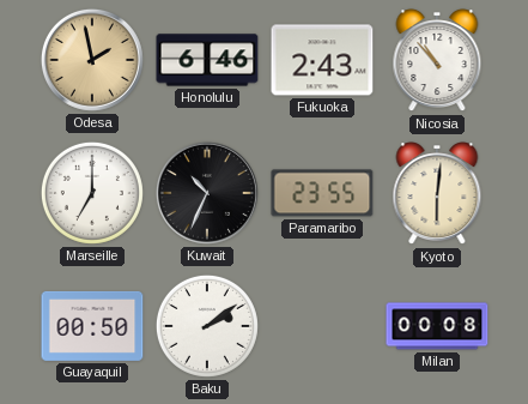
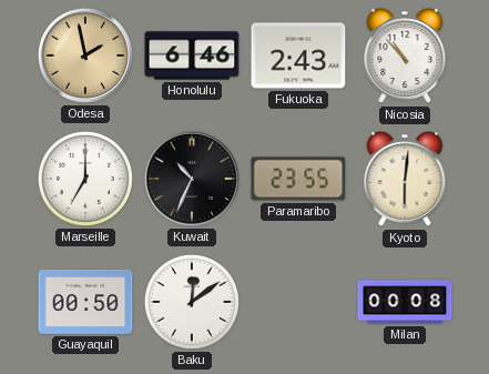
Baku: 2:09 -> 12:09
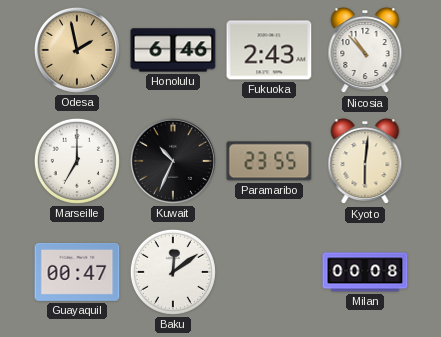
Guayaquil: 00:50 -> 00:47
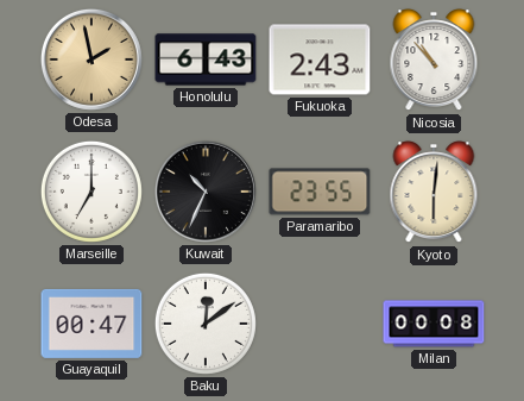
Honolulu: 6:46 -> 6:43
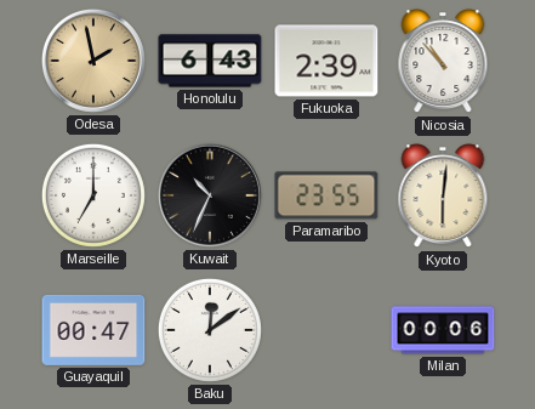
Fukuoka: 2:43 -> 2:39
Milan: 00:08 -> 00:06
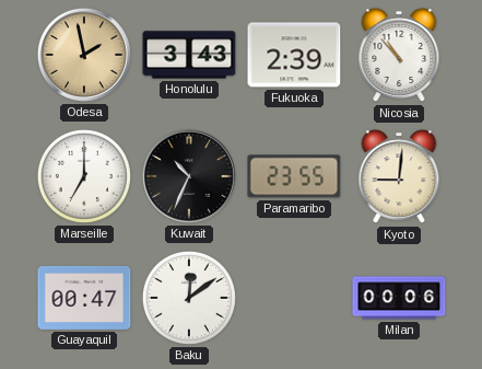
Honolulu: 6:43 -> 3:43
Kyoto: 6:01 -> 9:01
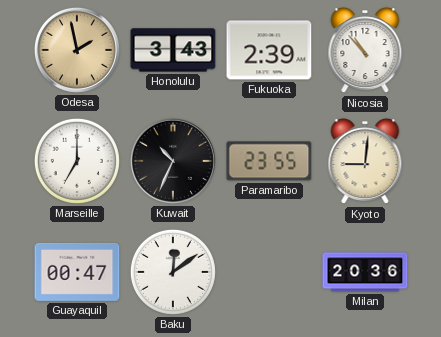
Milan: 00:06 -> 20:36
